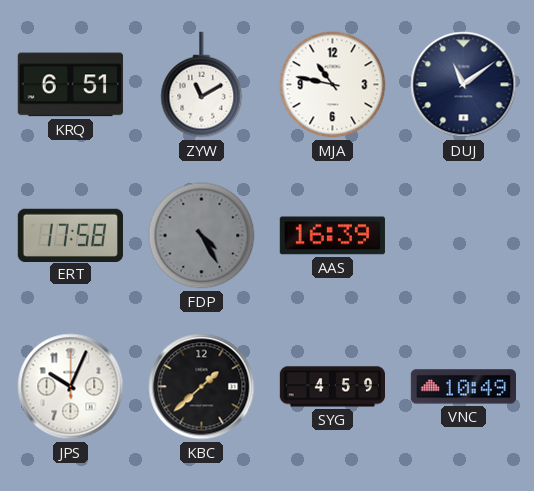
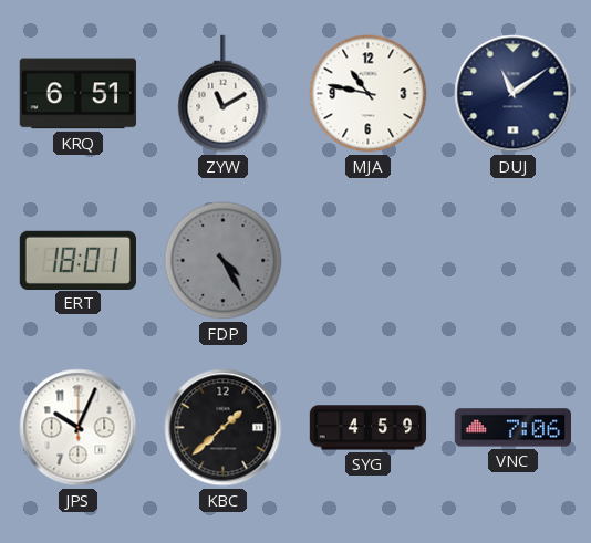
ERT: 17:58 -> 18:01
AAS: 16:39 -> none
VNC: 10:49 -> 7:06
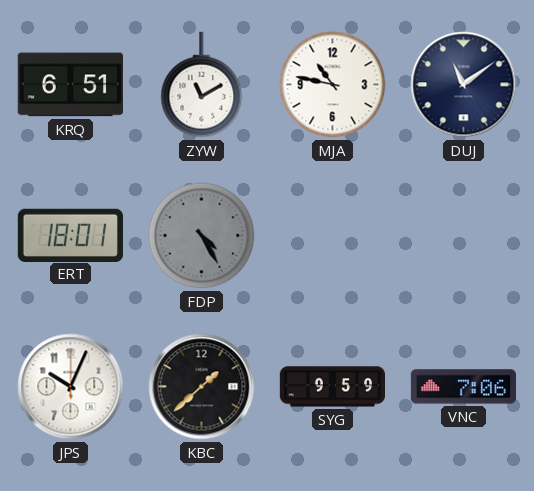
SYG: 4:59 -> 9:59
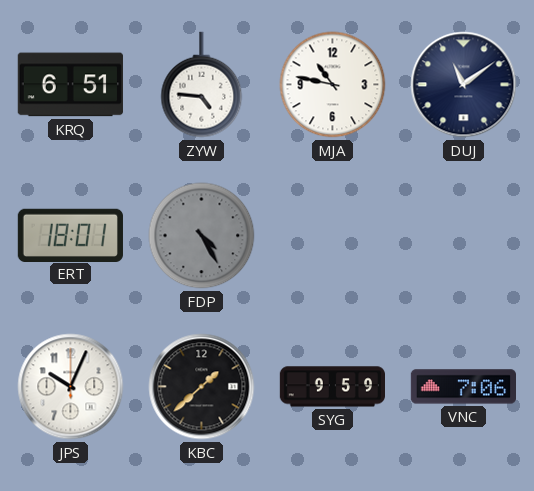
ZYW: 11:10 -> 4:46
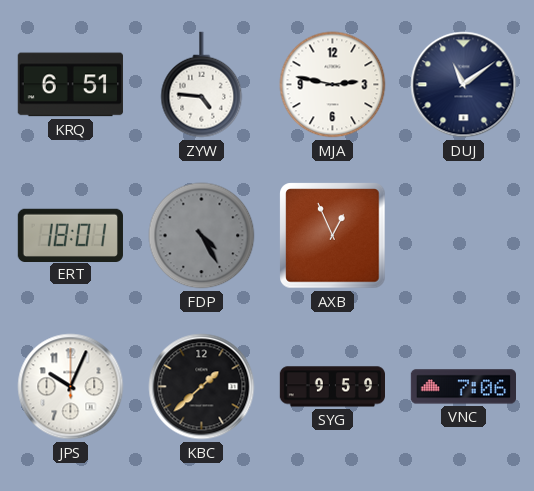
MJA: 10:47 -> 2:47
AXB: none -> 12:56
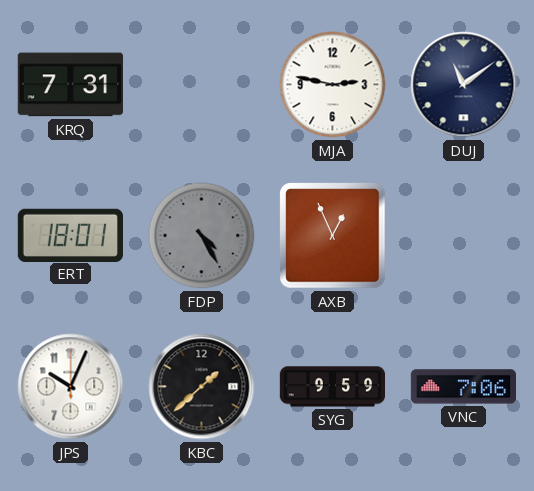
KRQ: 6:51 -> 7:31
ZYW: 4:46 -> none
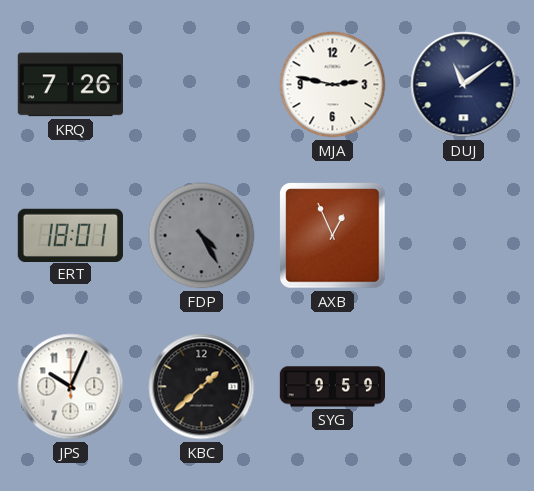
KRQ: 7:31 -> 7:26
VNC: 7:06 -> none
